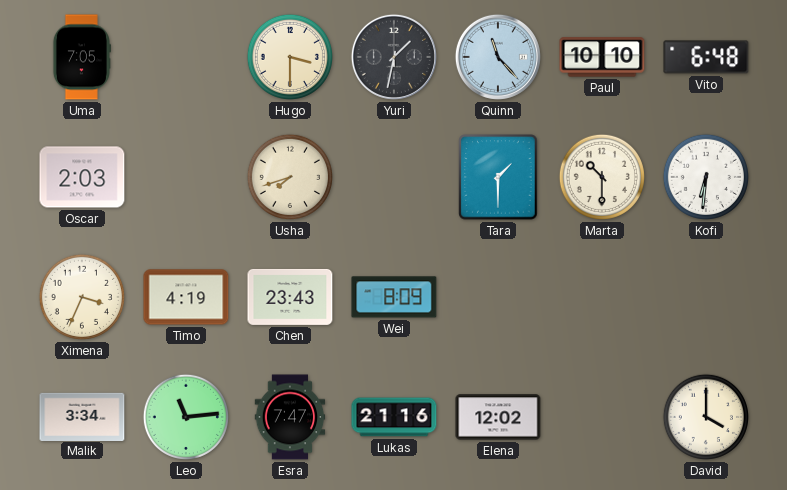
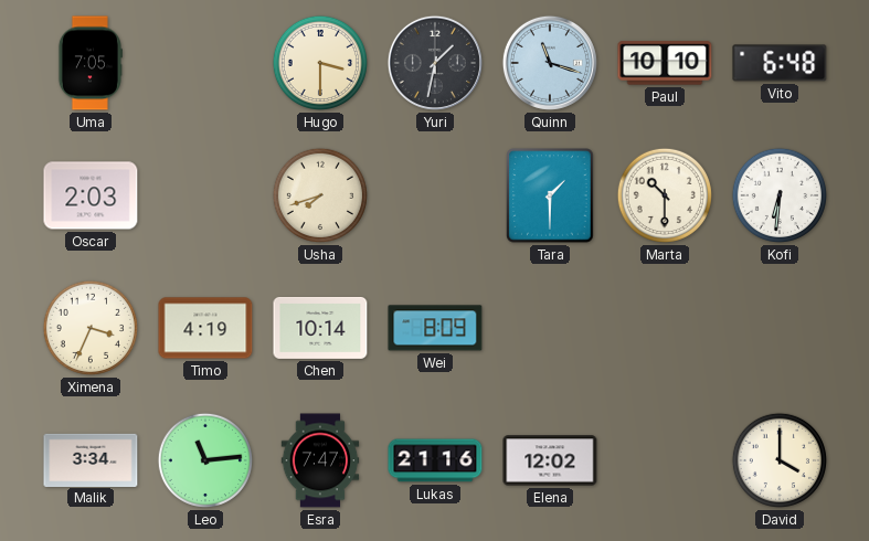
Quinn: 11:23 -> 11:18
Chen: 23:43 -> 10:14
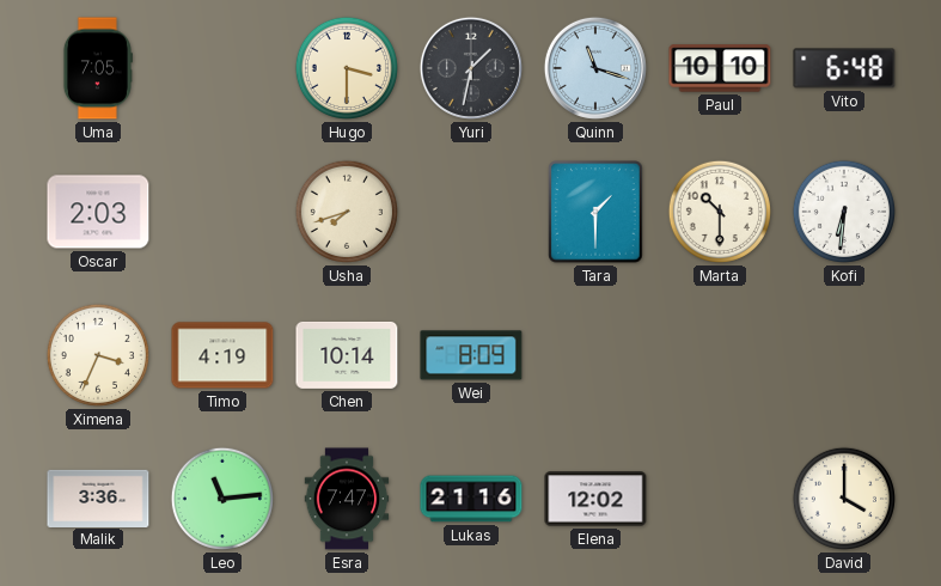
Malik: 3:34 -> 3:36
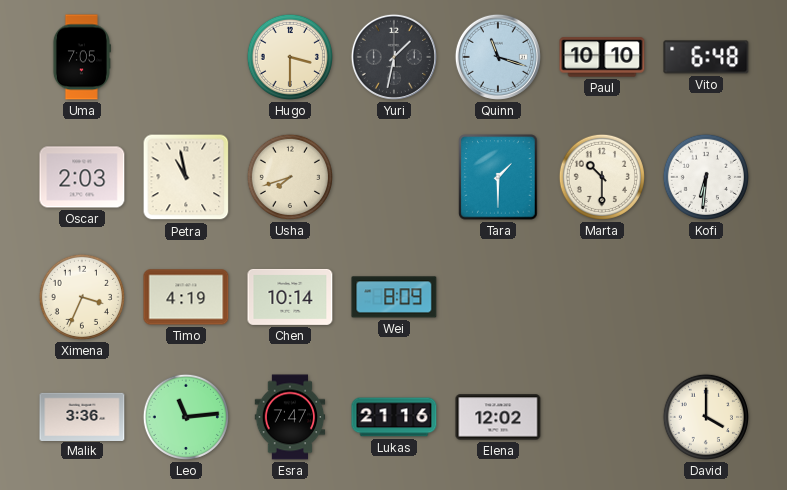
Petra: none -> 10:58
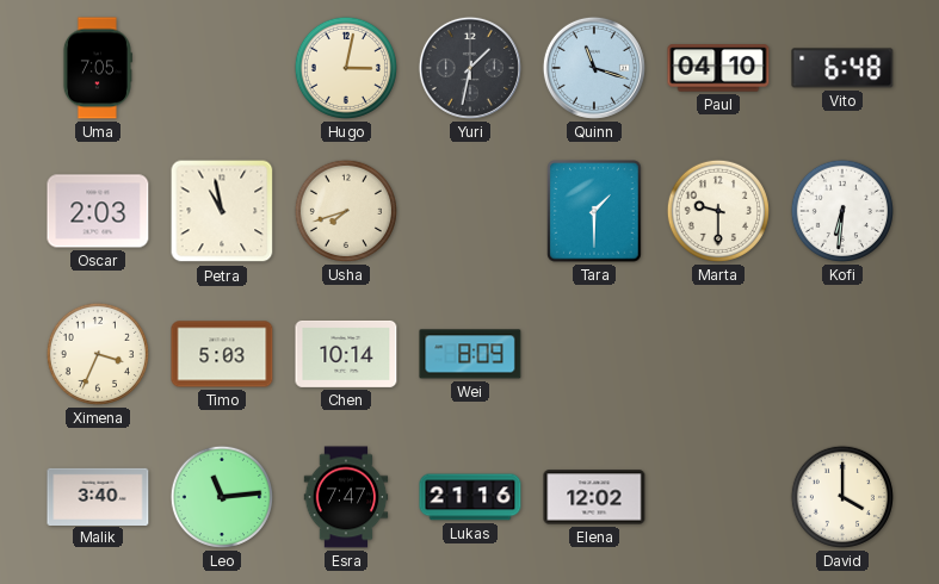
Hugo: 3:30 -> 3:02
Paul: 10:10 -> 04:10
Marta: 10:30 -> 9:30
Timo: 4:19 -> 5:03
Malik: 3:36 -> 3:40
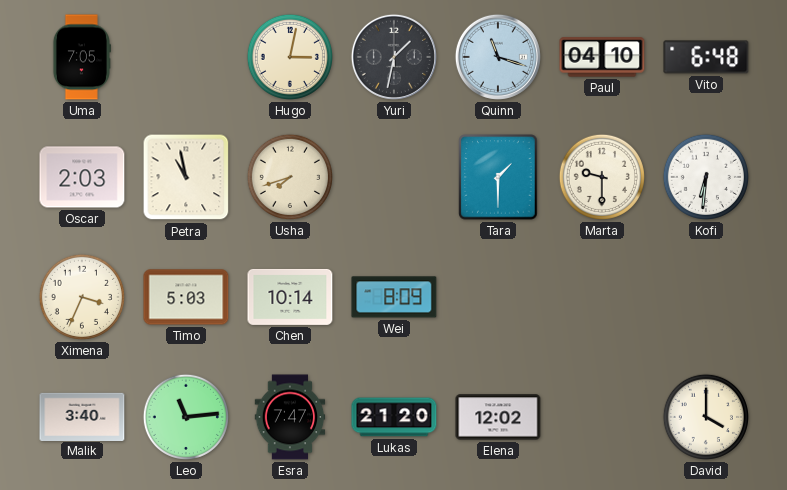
Lukas: 21:16 -> 21:20
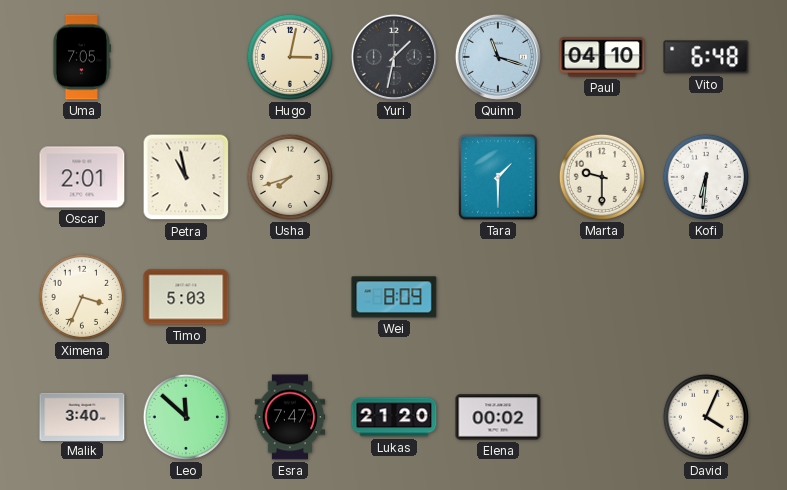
Oscar: 2:03 -> 2:01
Chen: 10:14 -> none
Leo: 11:14 -> 11:52
Elena: 12:02 -> 00:02
David: 4:00 -> 4:04
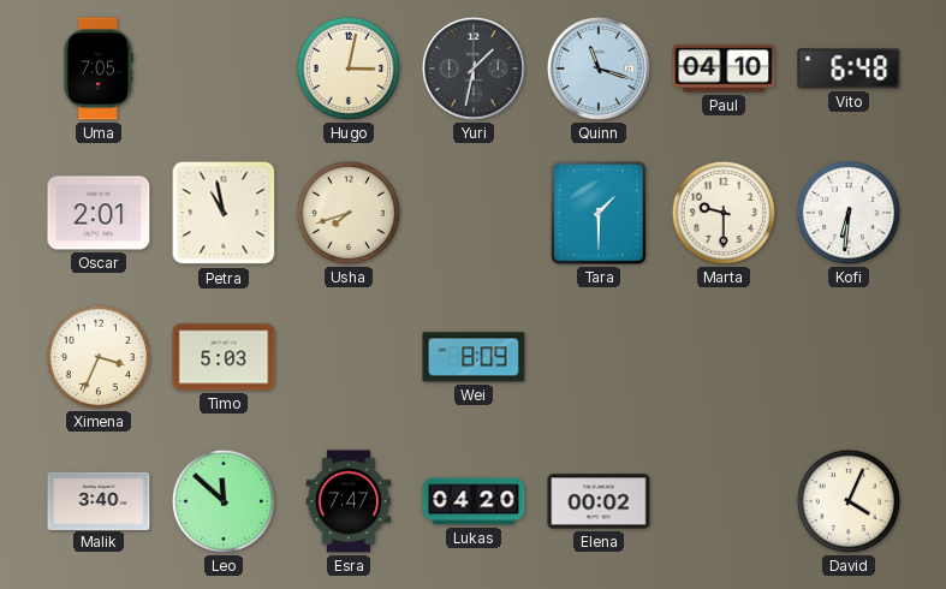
Lukas: 21:20 -> 04:20
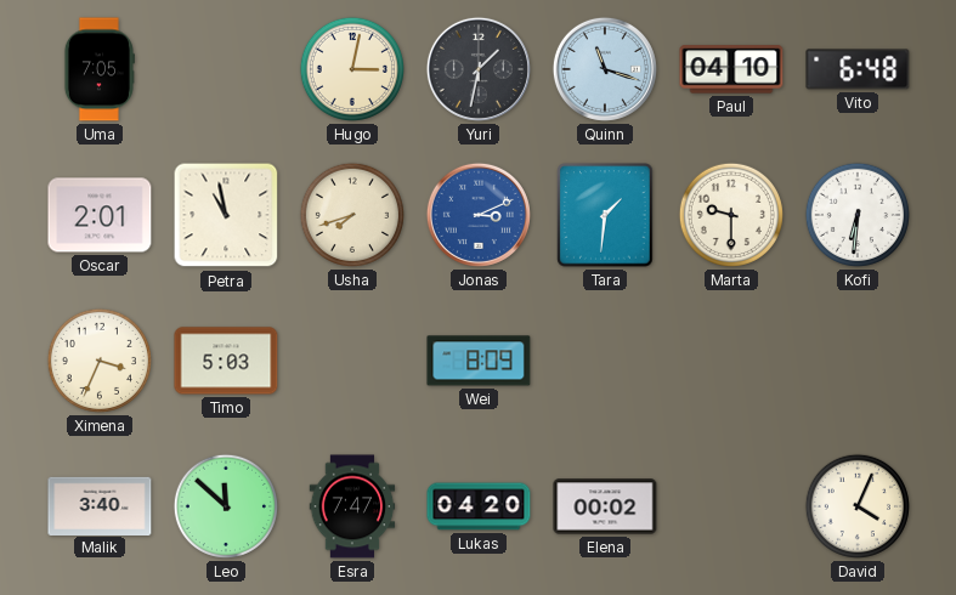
Jonas: none -> 3:11
Tara: 1:30 -> 1:31
